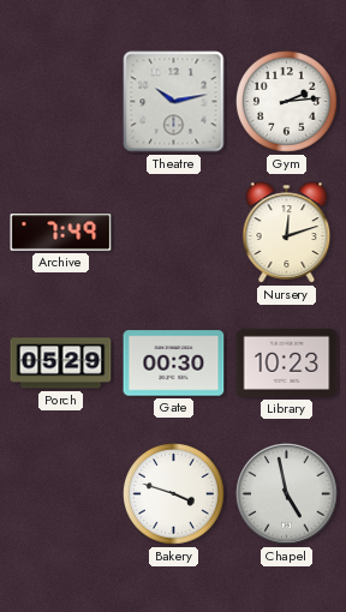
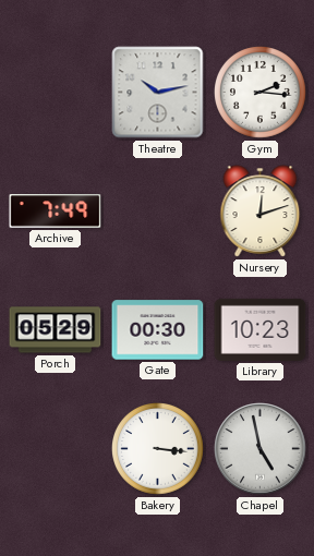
Gym: 2:14 -> 2:16
Bakery: 3:48 -> 3:16
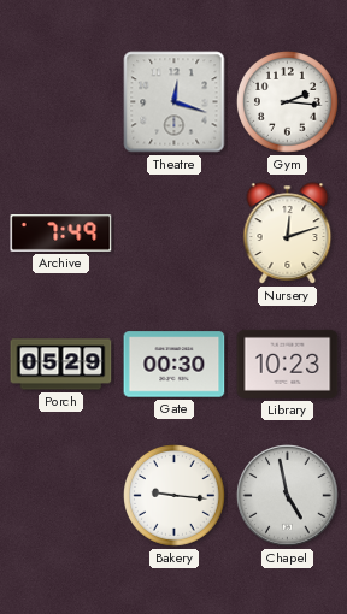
Theatre: 10:13 -> 12:18
Bakery: 3:16 -> 9:16
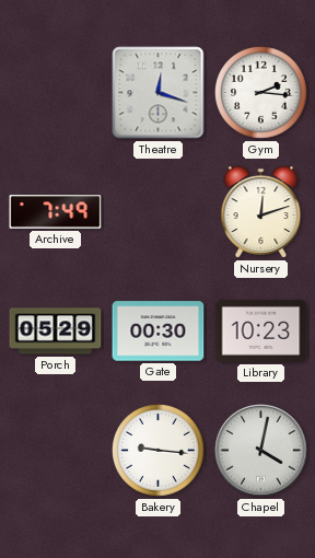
Chapel: 4:58 -> 4:02
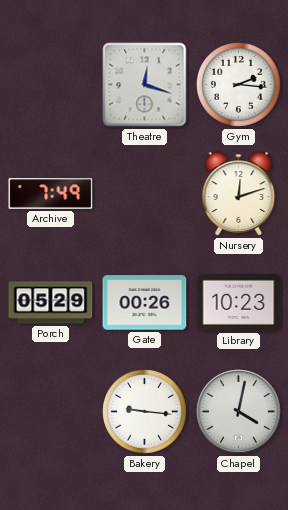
Gate: 00:30 -> 00:26
